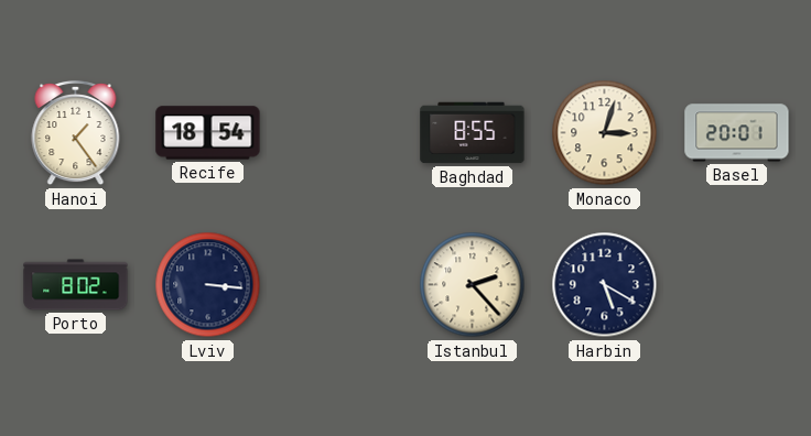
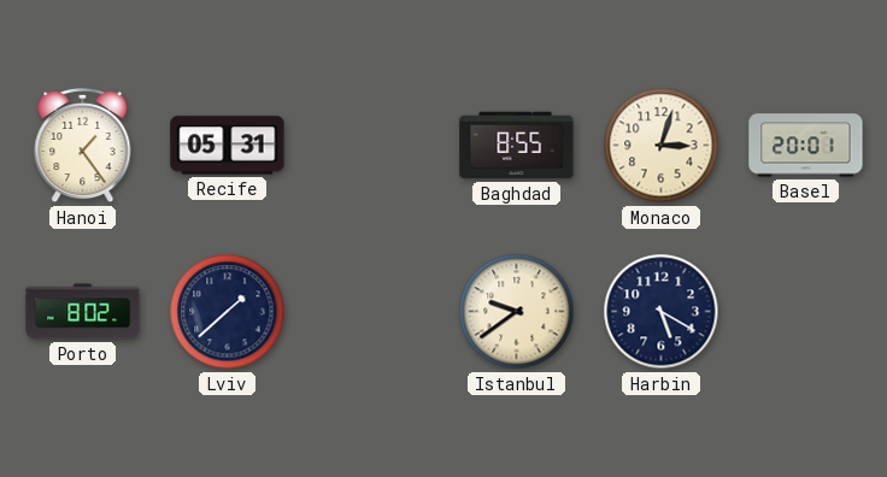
Recife: 18:54 -> 05:31
Lviv: 3:16 -> 1:38
Istanbul: 2:23 -> 9:39
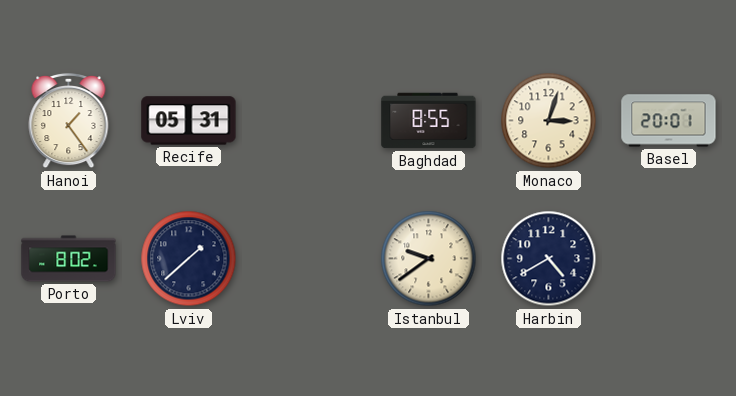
Harbin: 5:20 -> 4:40
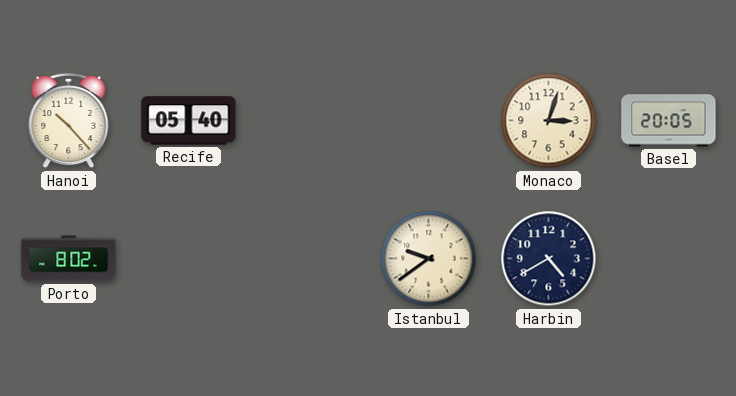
Hanoi: 1:24 -> 10:23
Recife: 05:31 -> 05:40
Baghdad: 8:55 -> none
Basel: 20:01 -> 20:05
Lviv: 1:38 -> none
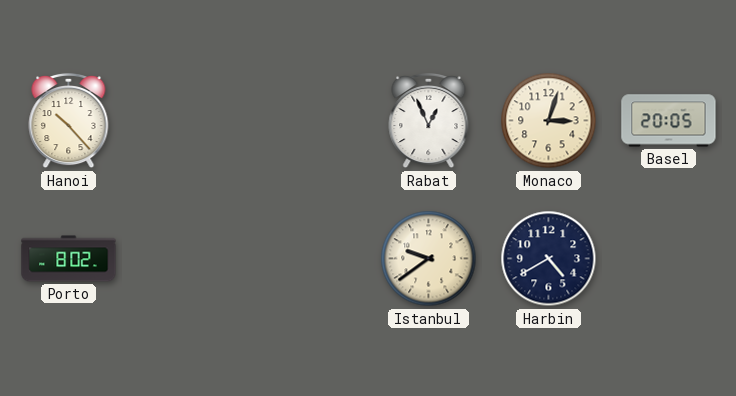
Recife: 05:40 -> none
Rabat: none -> 12:56
